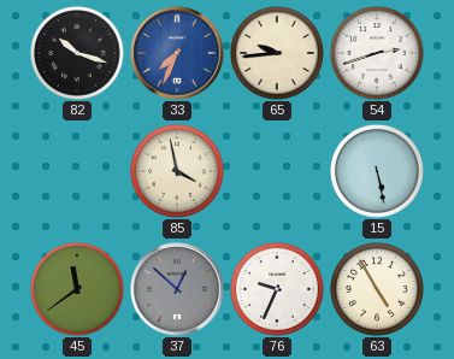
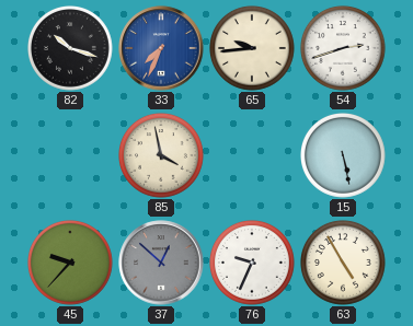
45: 11:39 -> 9:37
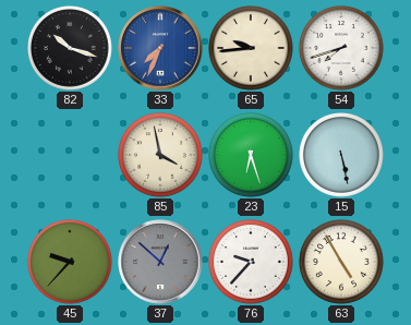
54: 2:42 -> 7:42
23: none -> 6:27
76: 9:34 -> 9:37
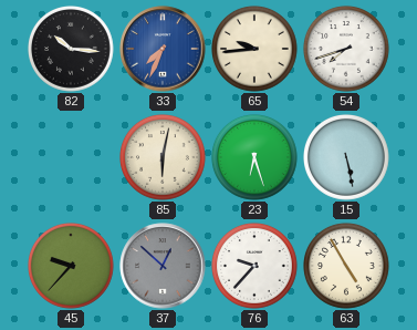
82: 10:18 -> 10:16
85: 3:58 -> 6:02
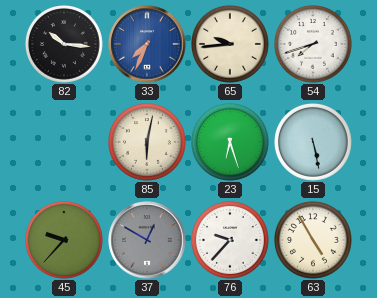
37: 12:52 -> 12:50
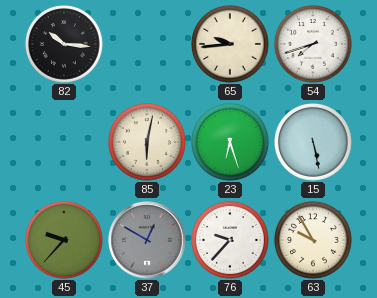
33: 7:34 -> none
63: 4:55 -> 9:55
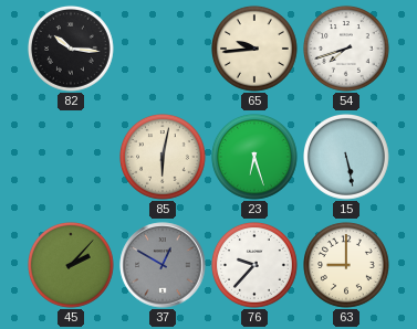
45: 9:37 -> 2:07
63: 9:55 -> 9:00
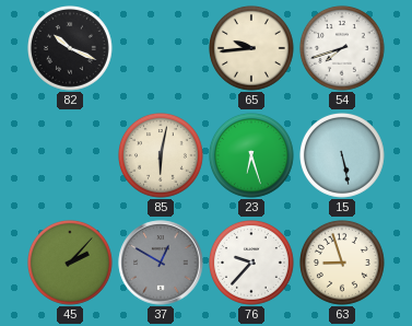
82: 10:16 -> 10:19
63: 9:00 -> 8:57
